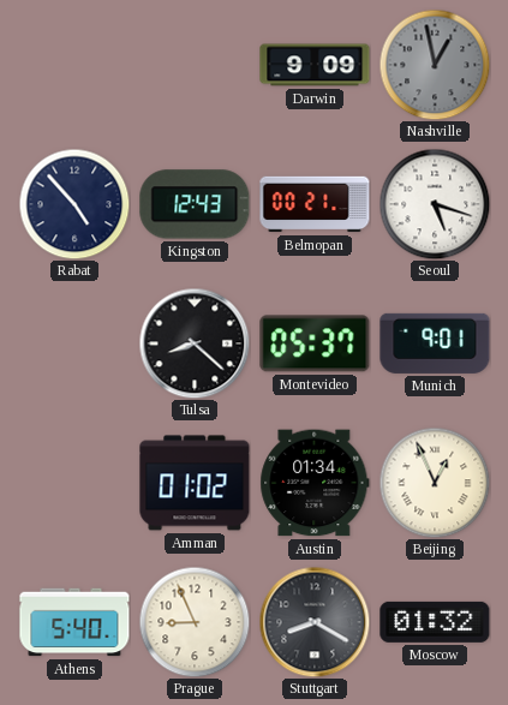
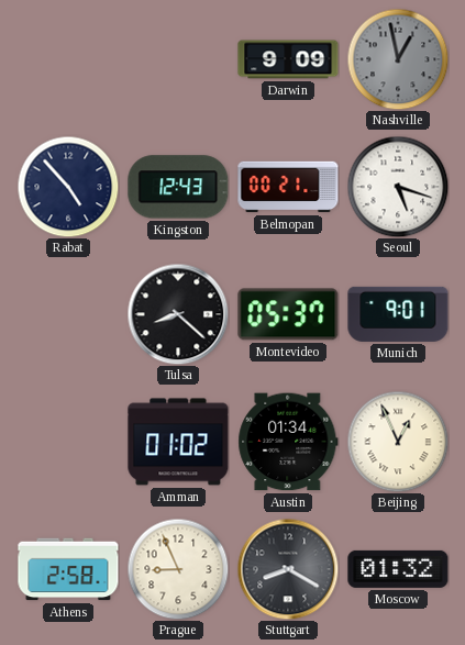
Athens: 5:40 -> 2:58
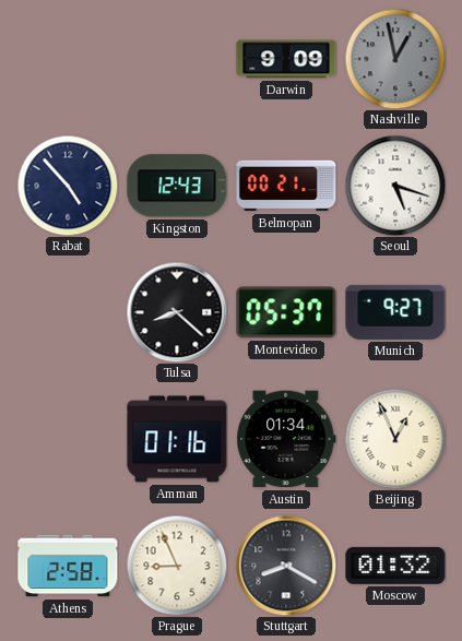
Munich: 9:01 -> 9:27
Amman: 01:02 -> 01:16
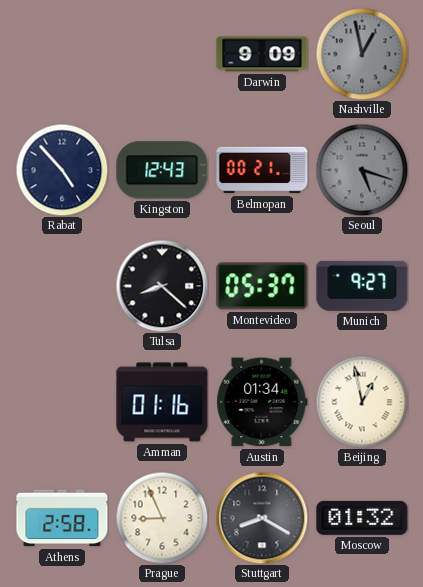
Seoul dial: white -> grey
Beijing: 12:56 -> 12:58
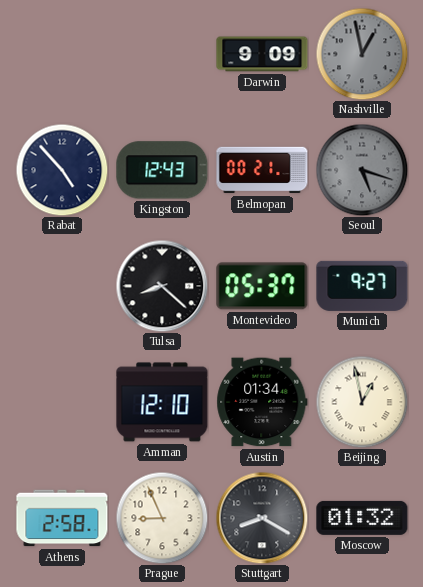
Amman: 01:16 -> 12:10
